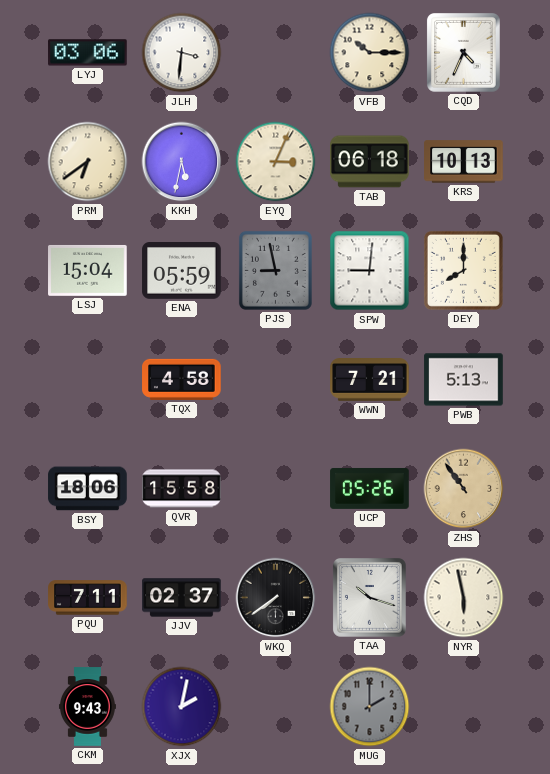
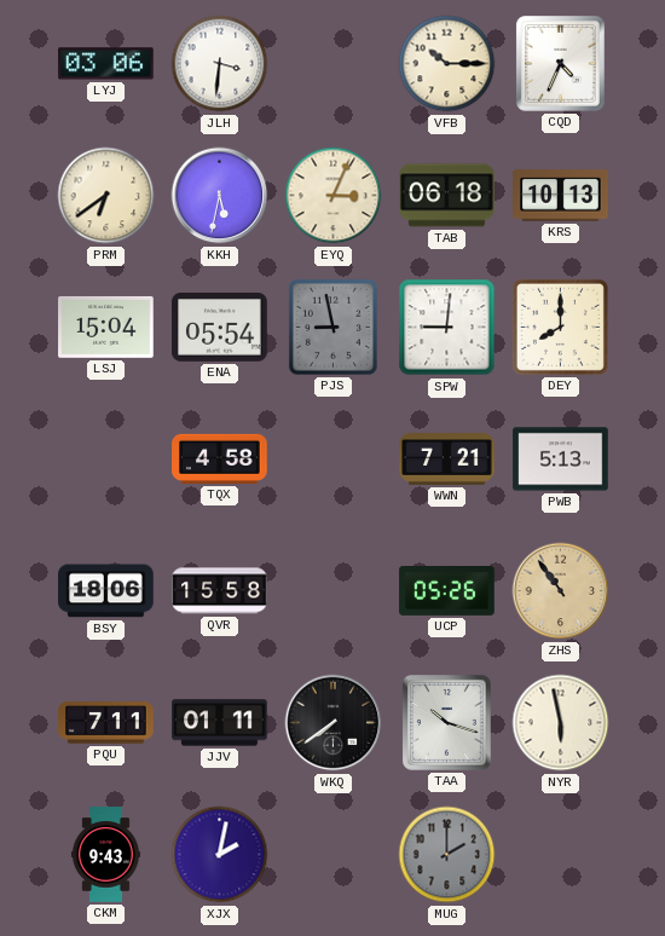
ENA: 05:59 -> 05:54
JJV: 02:37 -> 01:11
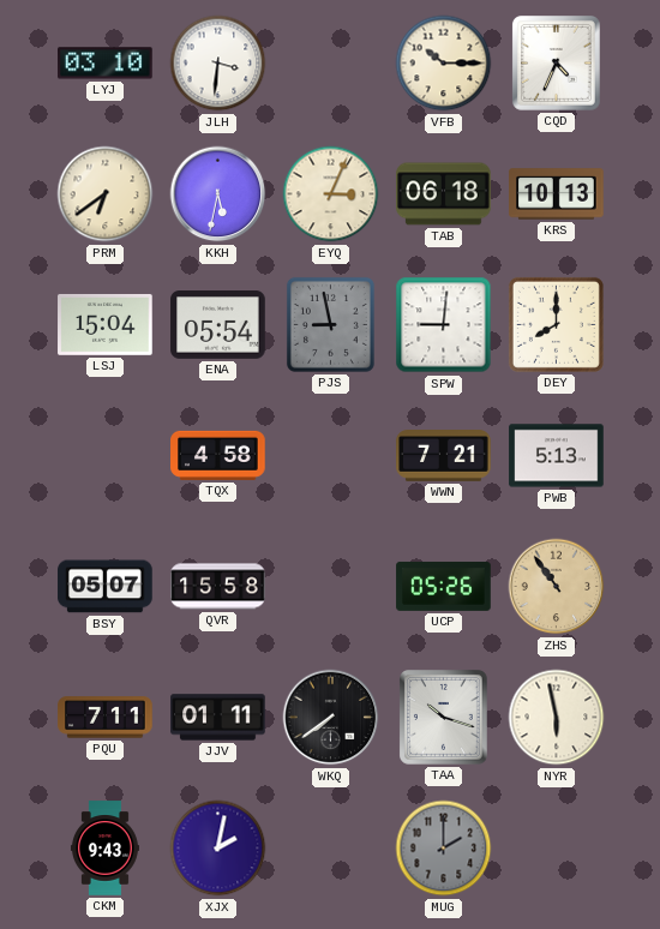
LYJ: 03:06 -> 03:10
BSY: 18:06 -> 05:07
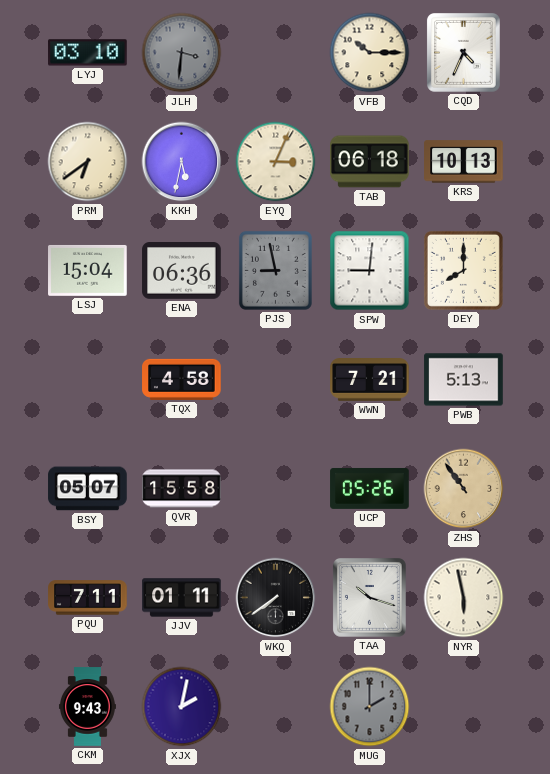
JLH dial: white -> grey
ENA: 05:54 -> 06:36
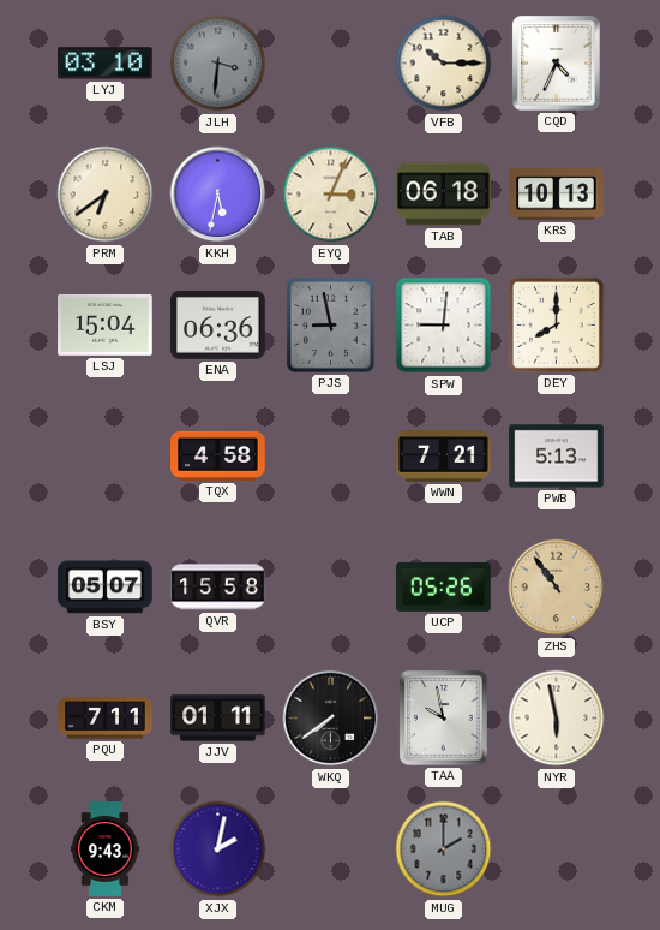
TAA: 10:18 -> 9:58
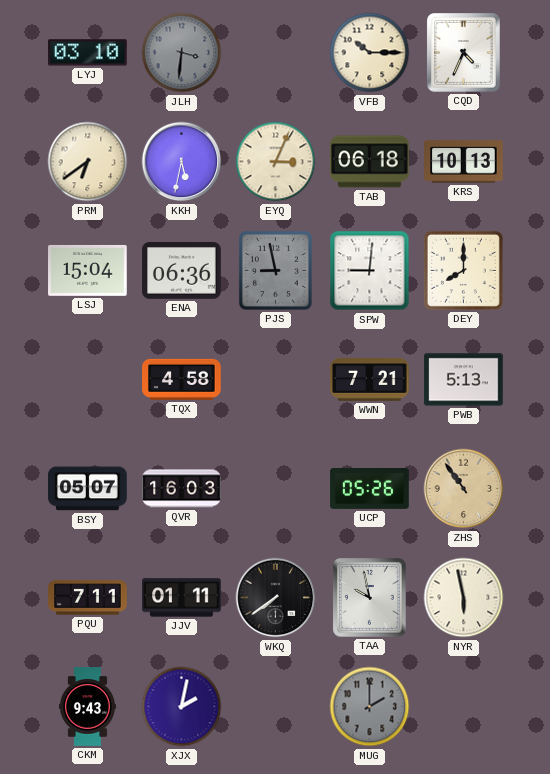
QVR: 15:58 -> 16:03
